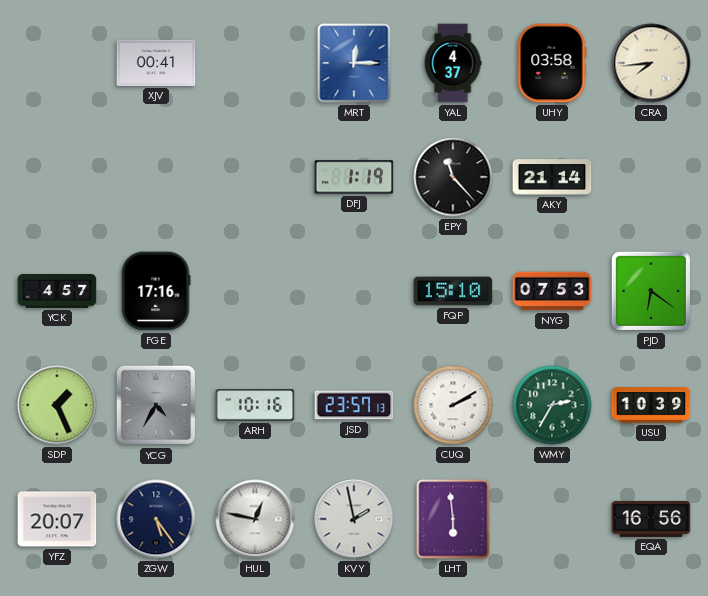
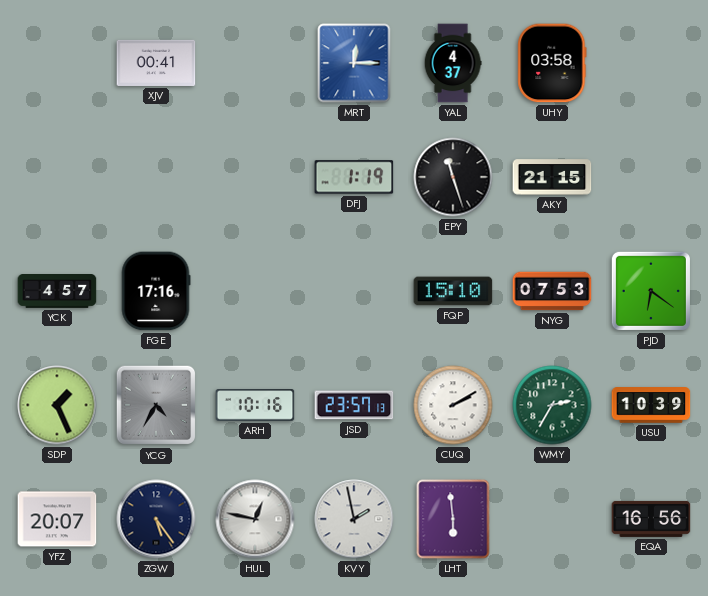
CRA: 7:44 -> none
EPY: 11:23 -> 11:27
AKY: 21:14 -> 21:15
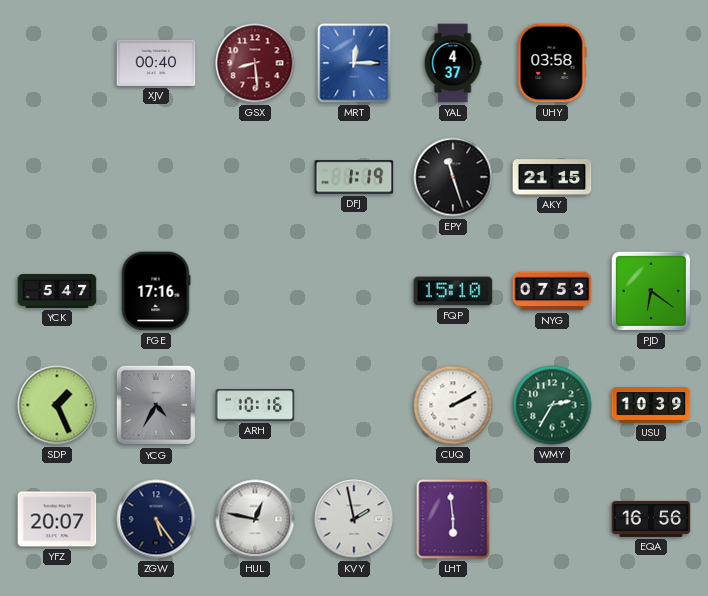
XJV: 00:41 -> 00:40
GSX: none -> 8:29
YCK: 4:57 -> 5:47
JSD: 23:57 -> none
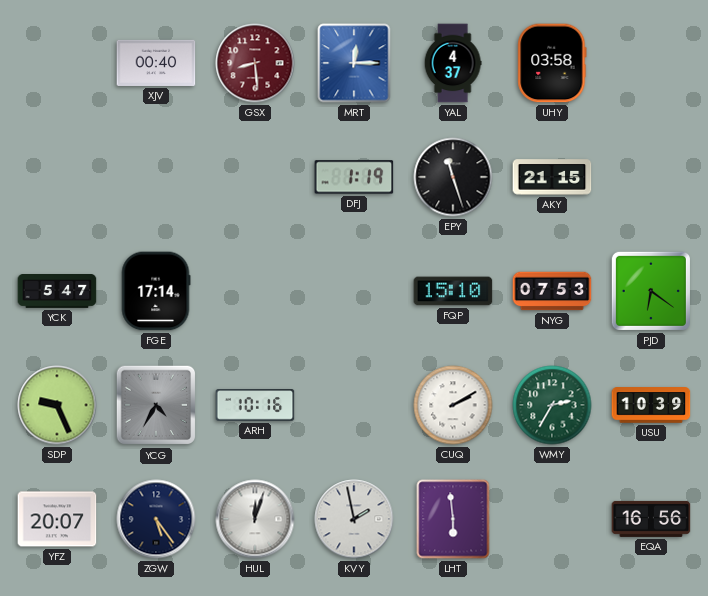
FGE: 17:16 -> 17:14
SDP: 1:26 -> 9:26
HUL: 12:47 -> 12:03
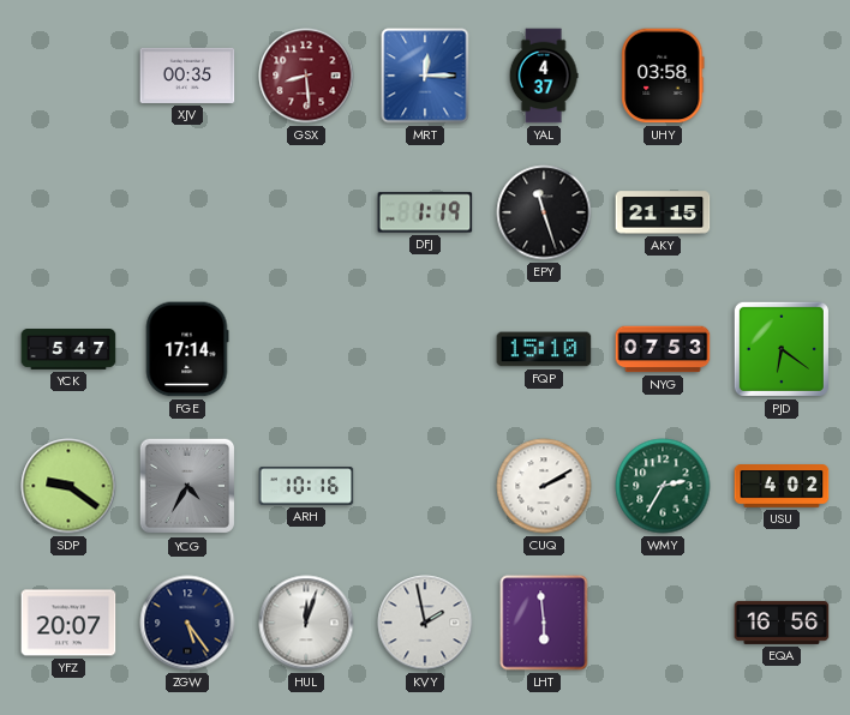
XJV: 00:40 -> 00:35
SDP: 9:26 -> 9:21
USU: 10:39 -> 4:02
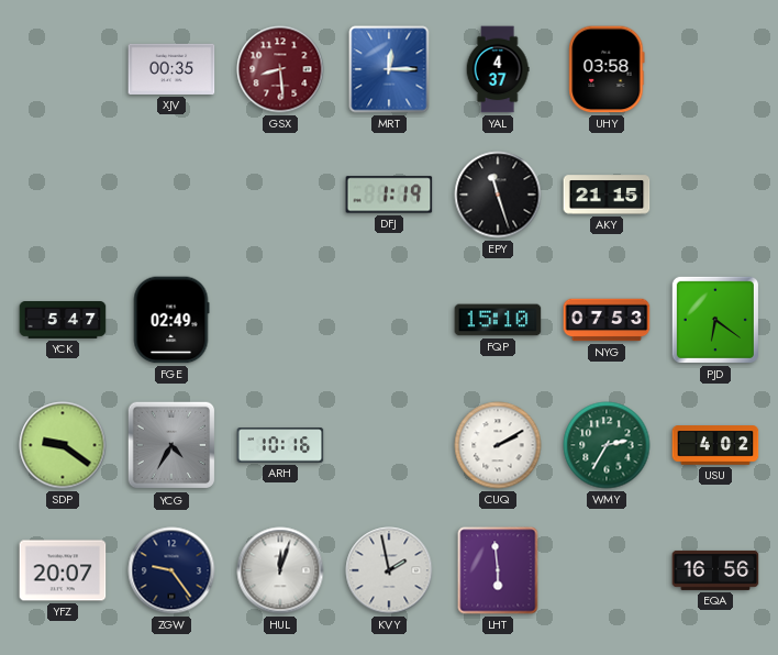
FGE: 17:14 -> 02:49
ZGW: 5:24 -> 9:24
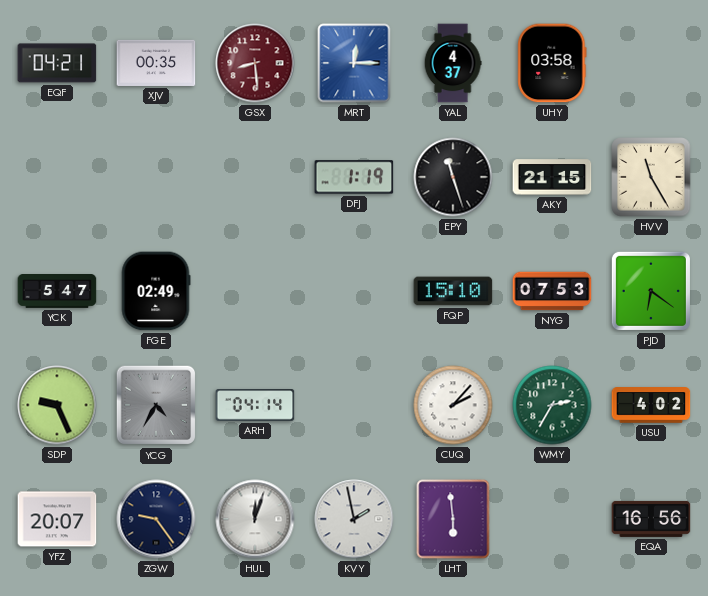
EQF: none -> 04:21
HVV: none -> 11:25
SDP: 9:21 -> 9:26
ARH: 10:16 -> 04:14
CUQ: 2:10 -> 2:07
